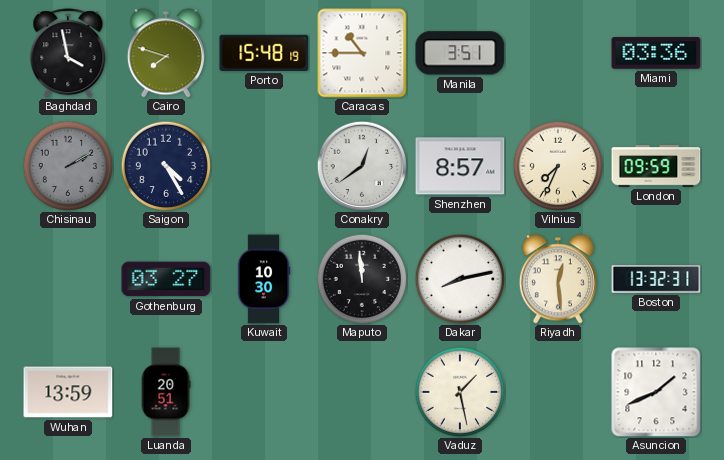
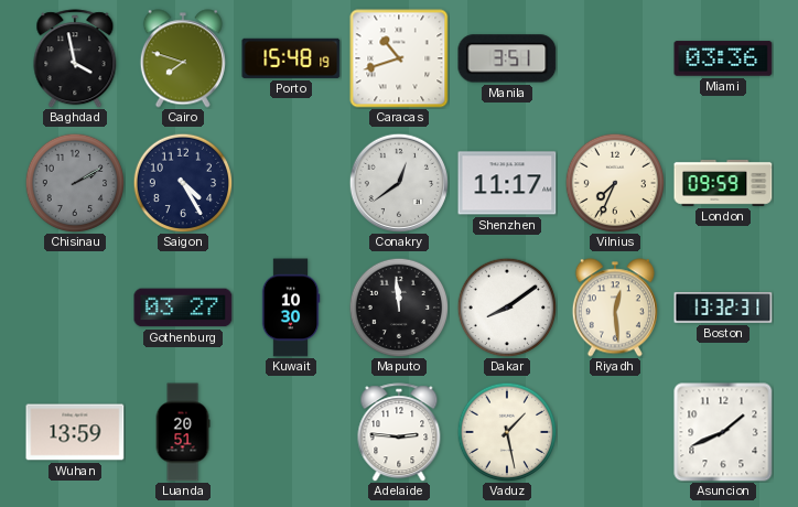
Caracas: 10:45 -> 10:42
Shenzhen: 8:57 -> 11:17
Dakar: 8:13 -> 8:09
Adelaide: none -> 2:46
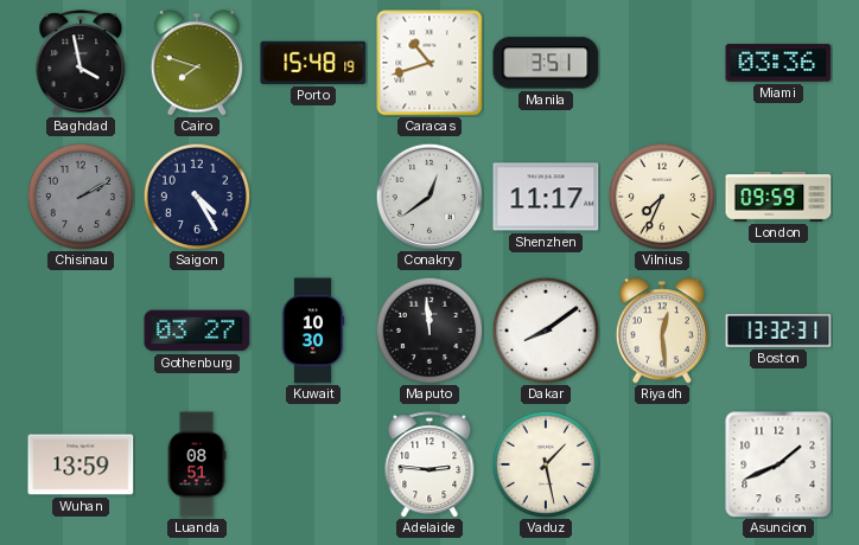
Luanda: 20:51 -> 08:51
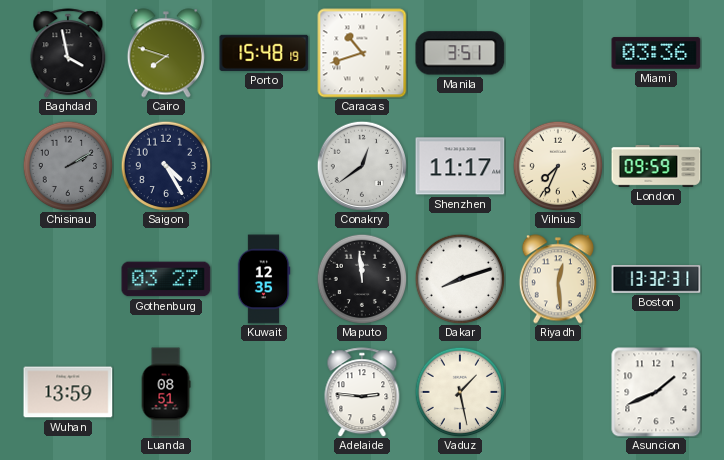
Kuwait: 10:30 -> 12:35
Dakar: 8:09 -> 8:12
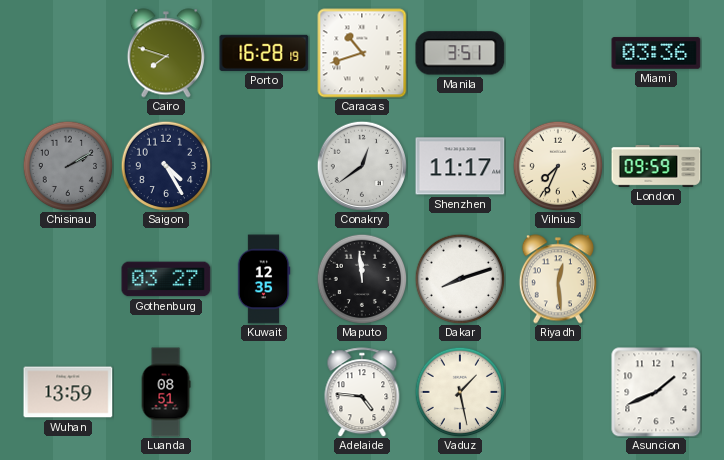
Baghdad: 3:58 -> none
Porto: 15:48 -> 16:28
Boston: 13:32 -> none
Adelaide: 2:46 -> 4:46
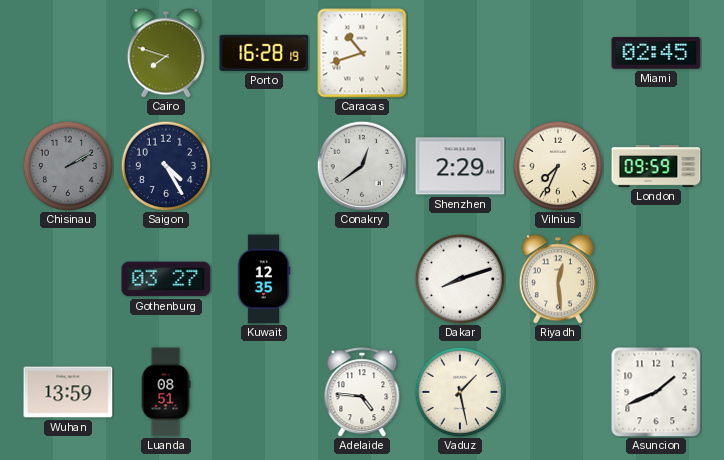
Manila: 3:51 -> none
Miami: 03:36 -> 02:45
Shenzhen: 11:17 -> 2:29
Maputo: 11:59 -> none
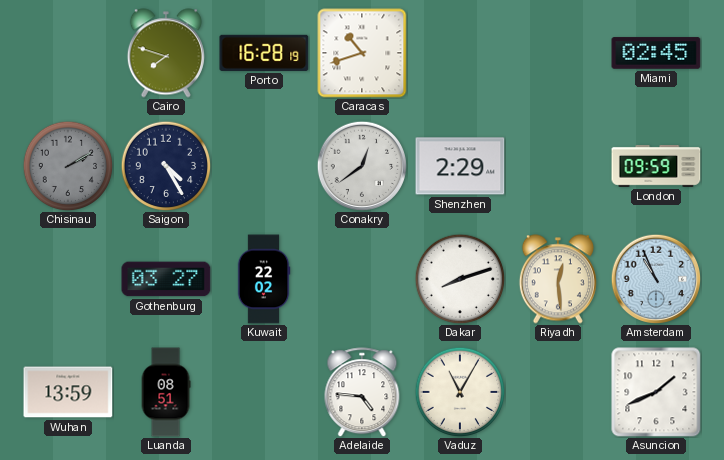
Vilnius: 7:34 -> none
Kuwait: 12:35 -> 22:02
Amsterdam: none -> 10:56
Vaduz: 1:28 -> 11:05
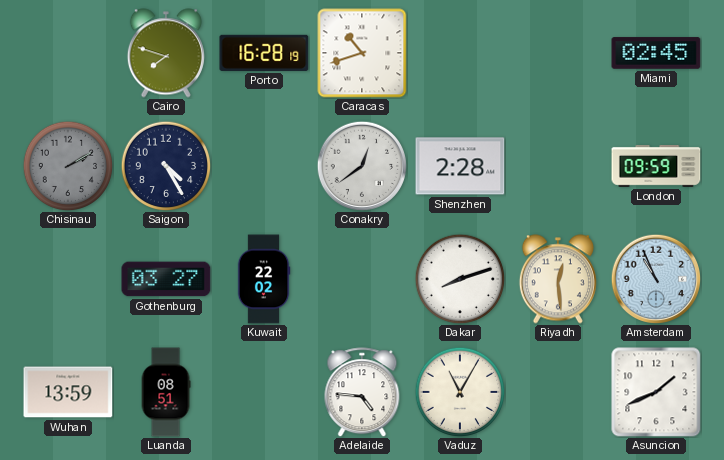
Shenzhen: 2:29 -> 2:28
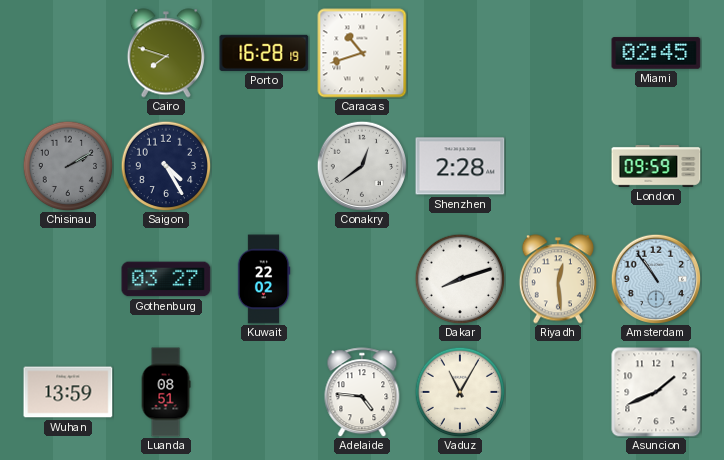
Amsterdam: 10:56 -> 10:54
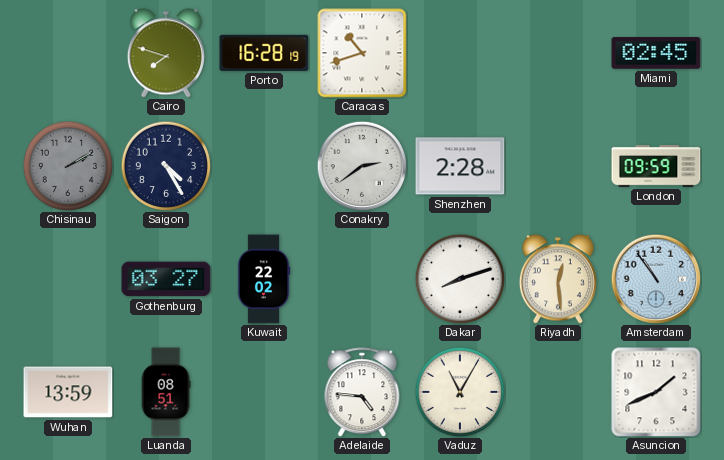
Conakry: 12:39 -> 2:39
